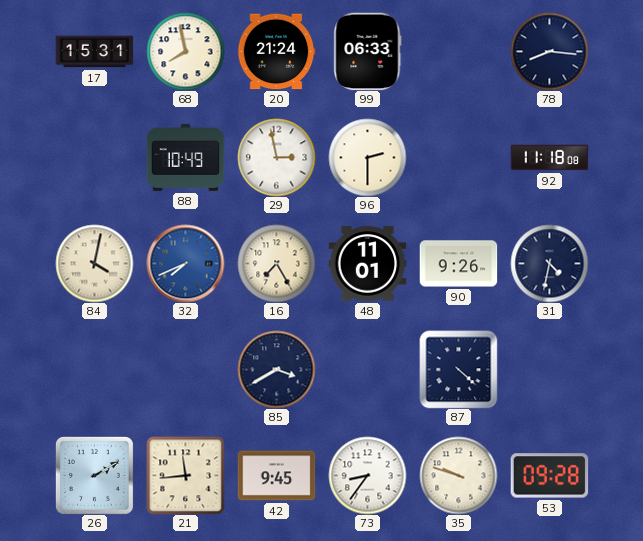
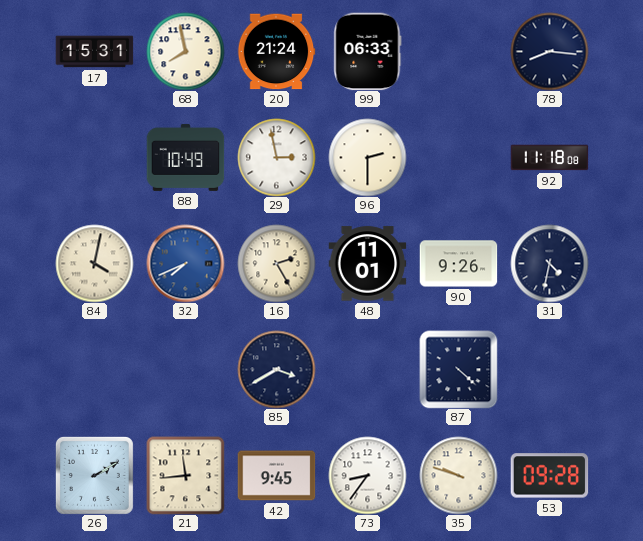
16: 7:25 -> 2:25
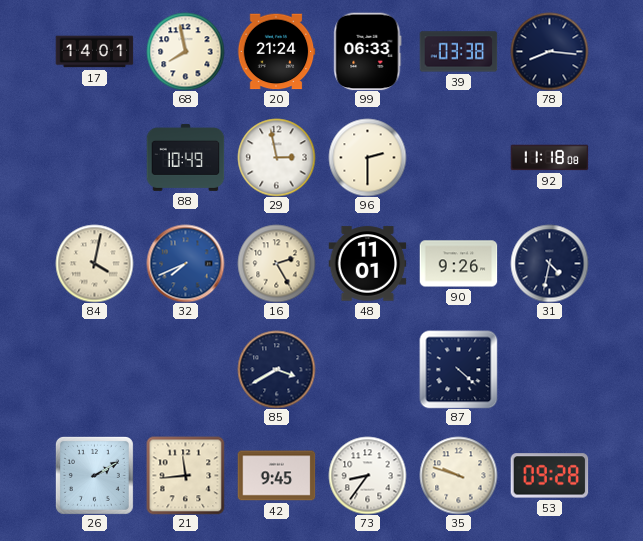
17: 15:31 -> 14:01
39: none -> 03:38
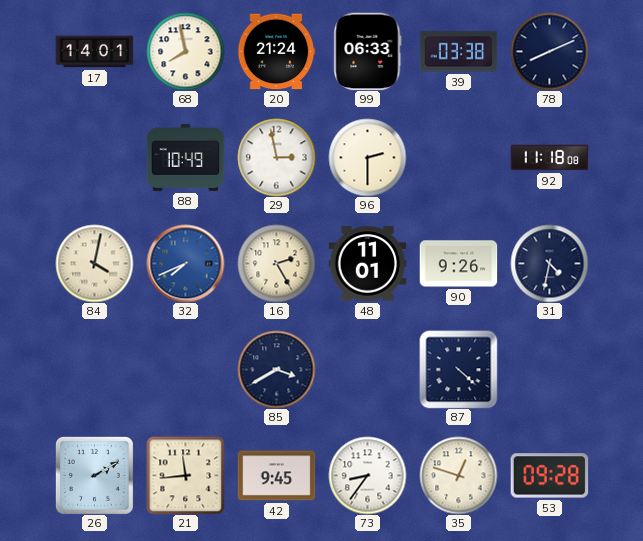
78: 8:16 -> 8:11
35: 9:48 -> 12:48
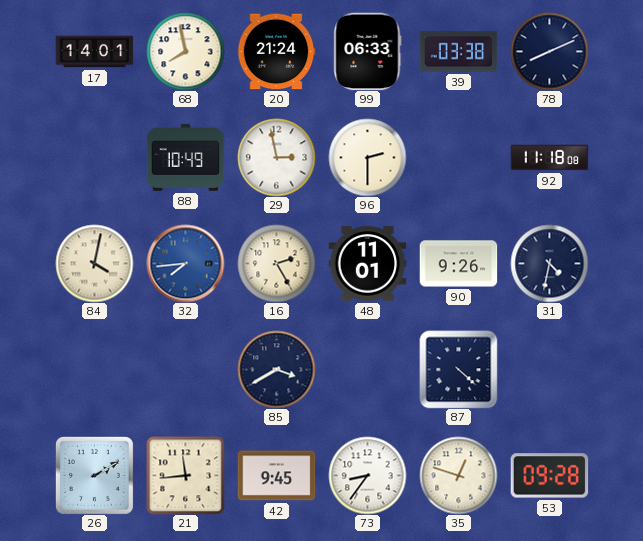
32: 7:41 -> 7:44
